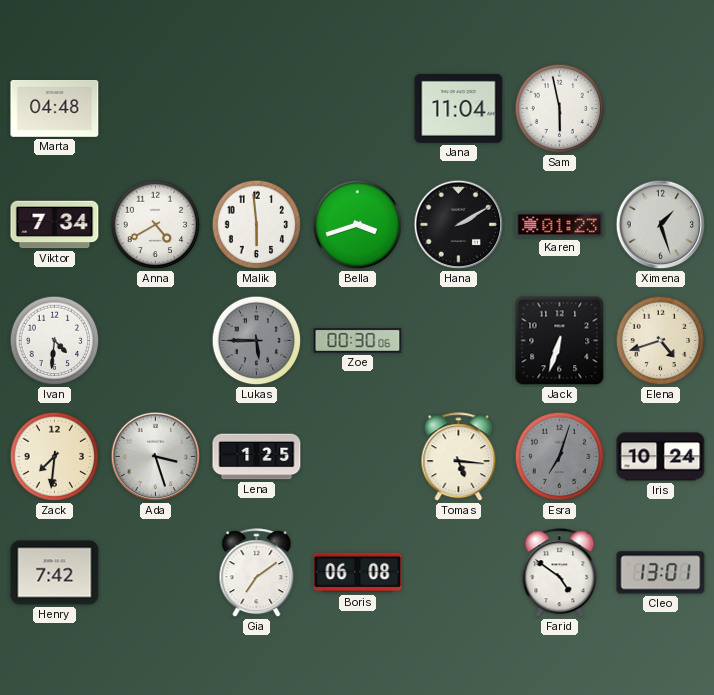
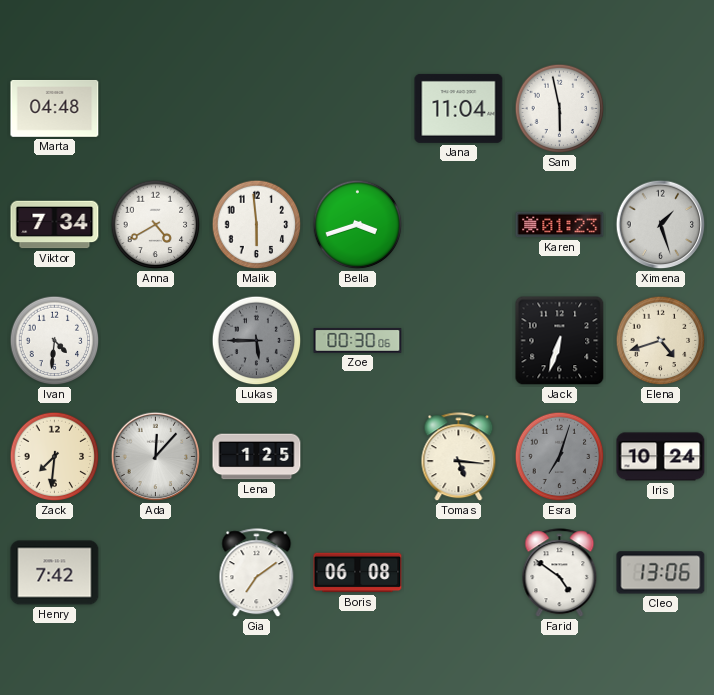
Hana: 2:10 -> none
Ada: 3:27 -> 12:07
Cleo: 13:01 -> 13:06
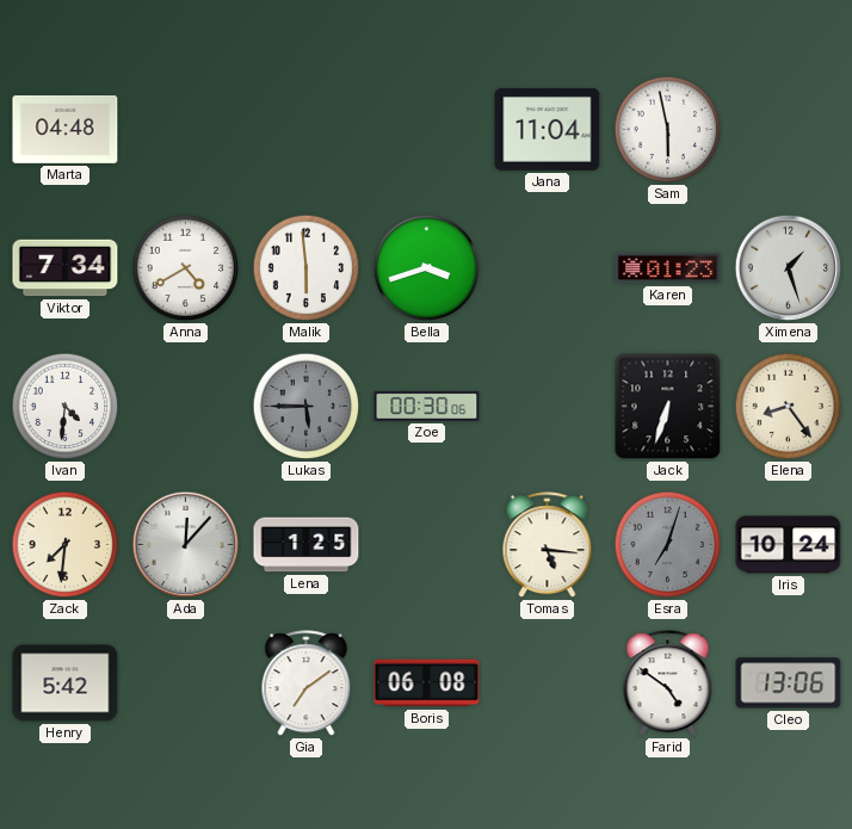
Elena: 4:42 -> 8:24
Henry: 7:42 -> 5:42
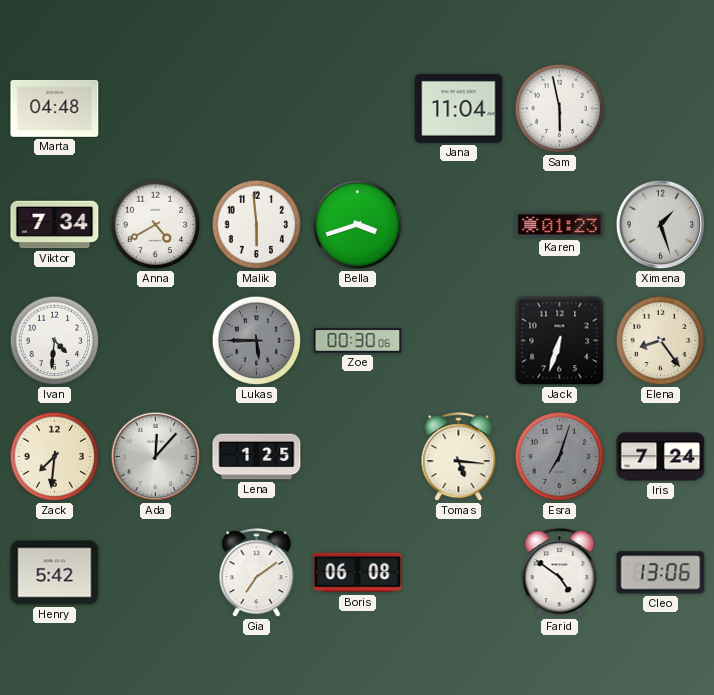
Iris: 10:24 -> 7:24
